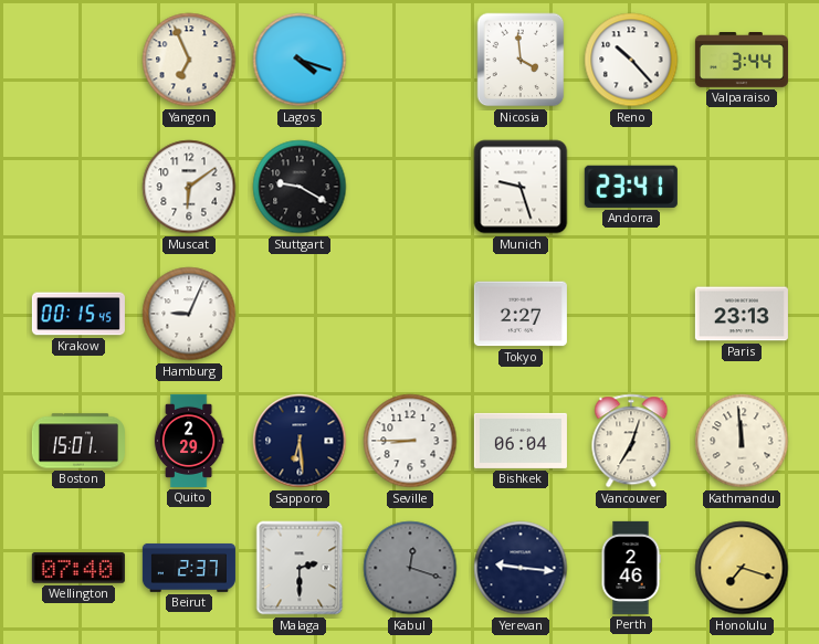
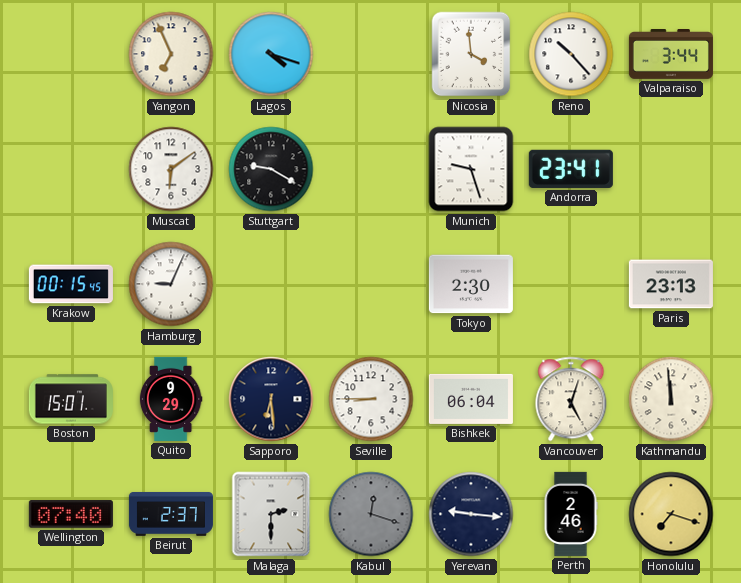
Tokyo: 2:27 -> 2:30
Quito: 2:29 -> 9:29
Vancouver: 7:03 -> 5:03
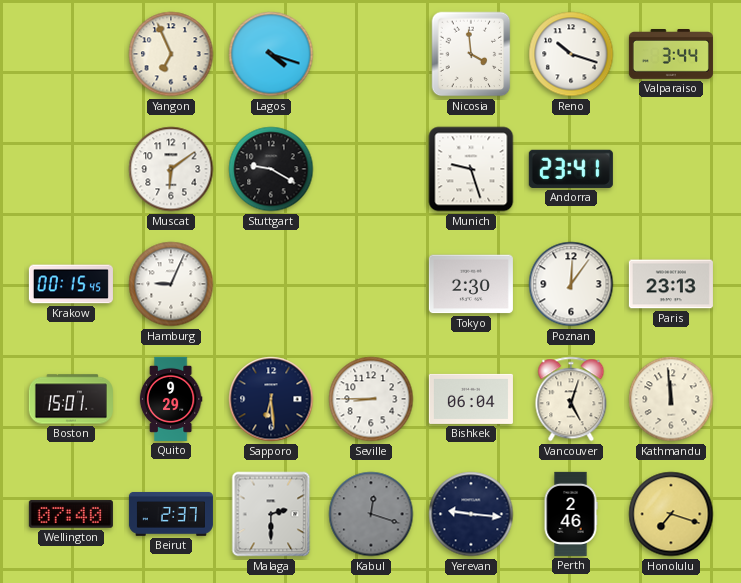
Reno: 10:23 -> 10:18
Poznan: none -> 12:06
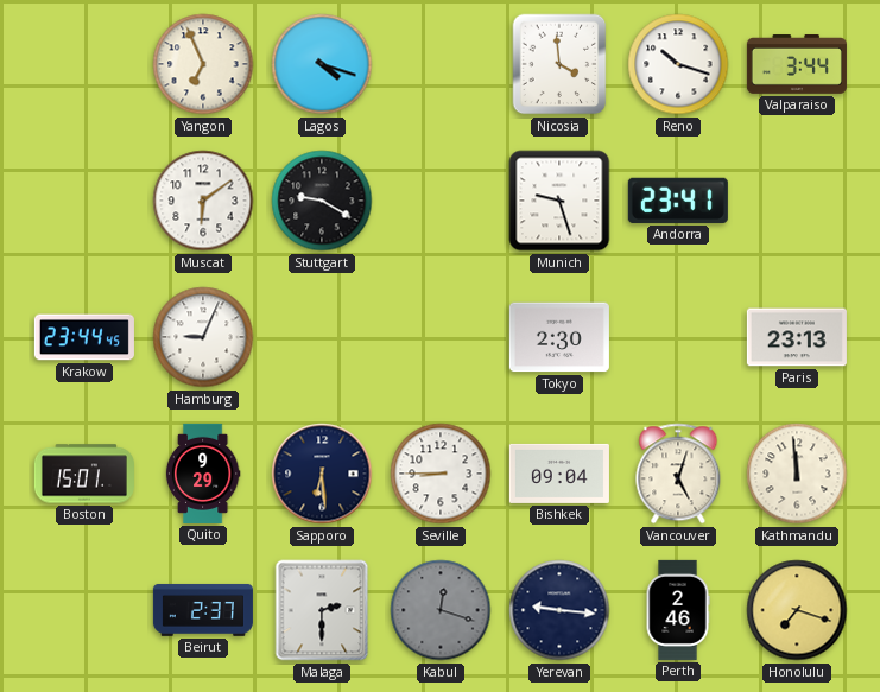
Krakow: 00:15 -> 23:44
Poznan: 12:06 -> none
Bishkek: 06:04 -> 09:04
Wellington: 07:40 -> none
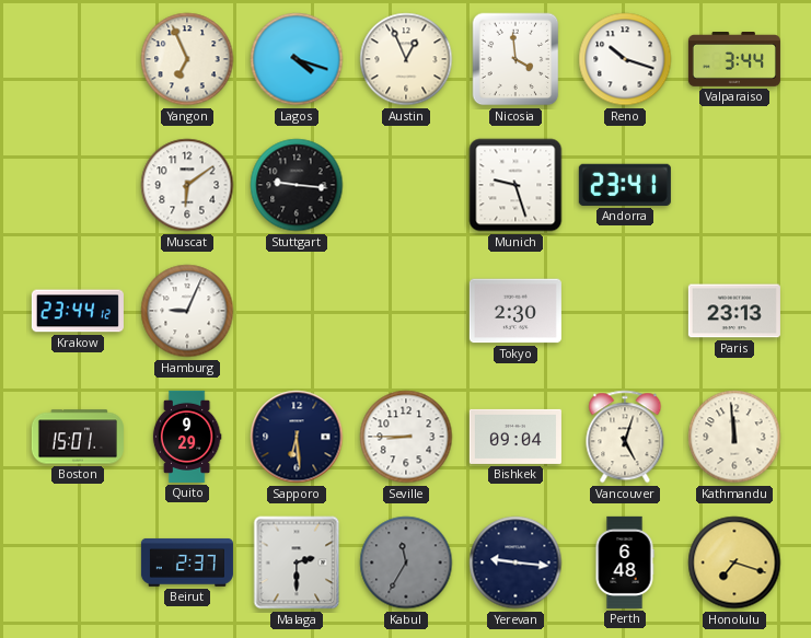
Austin: none -> 12:56
Stuttgart: 9:20 -> 9:16
Krakow: 23:44:45 -> 23:44:12
Kabul: 12:18 -> 11:35
Perth: 2:46 -> 6:48
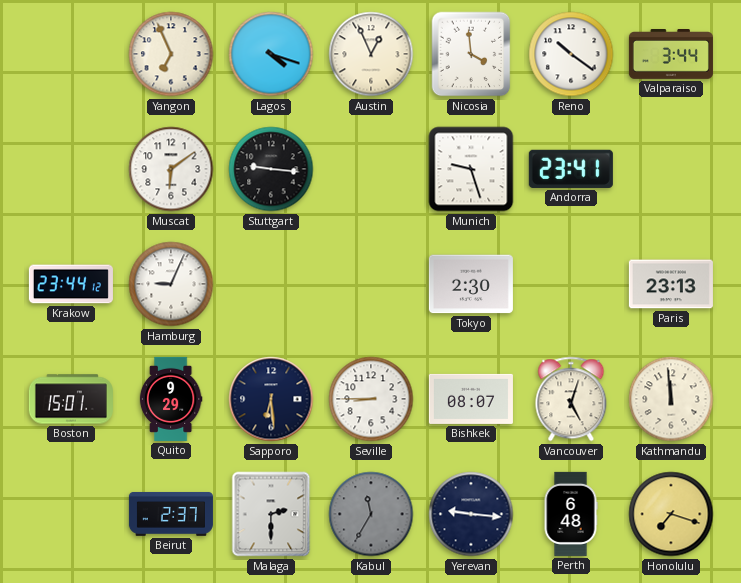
Reno: 10:18 -> 10:21
Bishkek: 09:04 -> 08:07
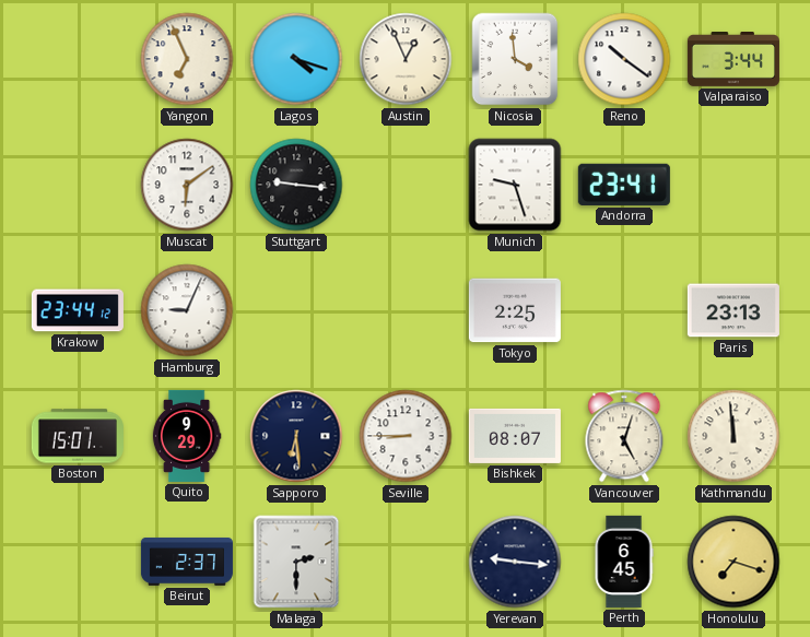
Tokyo: 2:30 -> 2:25
Kabul: 11:35 -> none
Perth: 6:48 -> 6:45
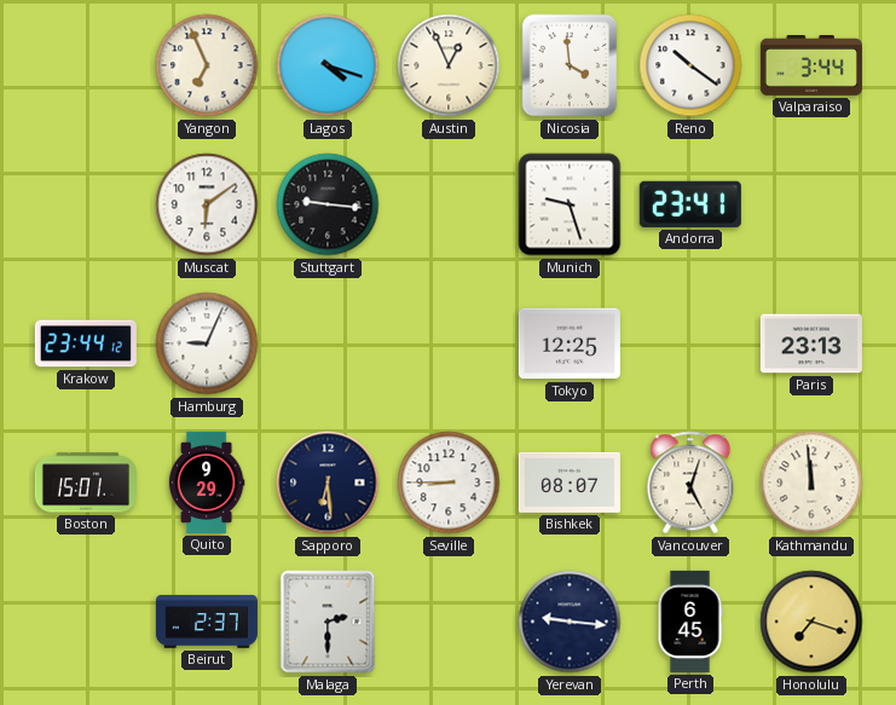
Tokyo: 2:25 -> 12:25
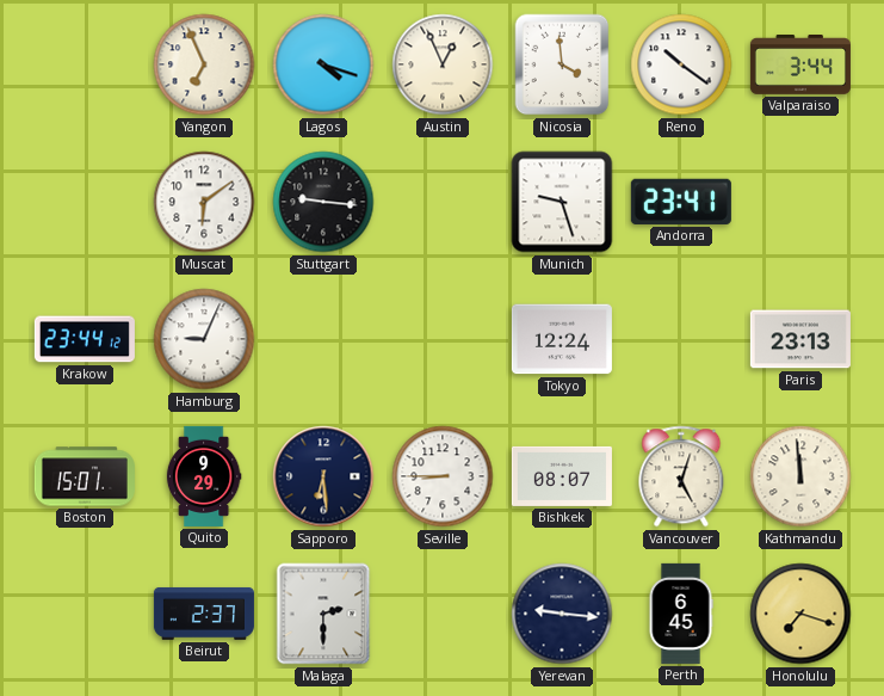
Tokyo: 12:25 -> 12:24
